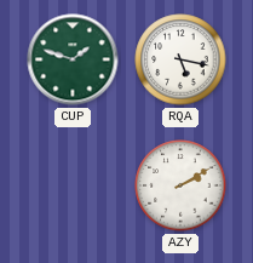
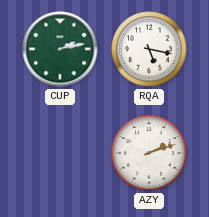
CUP: 1:48 -> 2:13
AZY: 2:10 -> 2:12
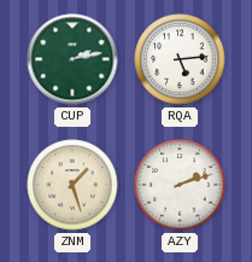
RQA: 5:17 -> 5:14
ZNM: none -> 1:27
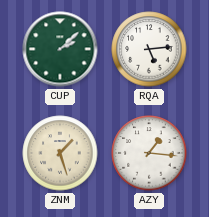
CUP: 2:13 -> 2:08
AZY: 2:12 -> 1:16
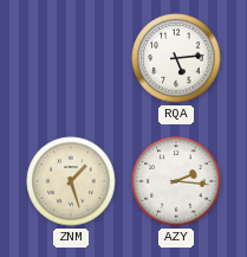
CUP: 2:08 -> none
AZY: 1:16 -> 2:16
